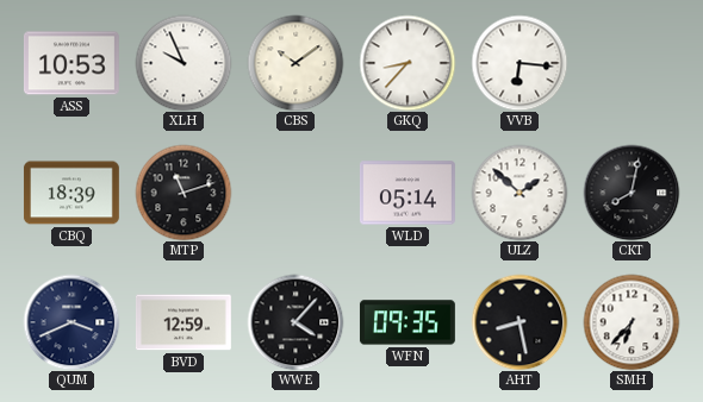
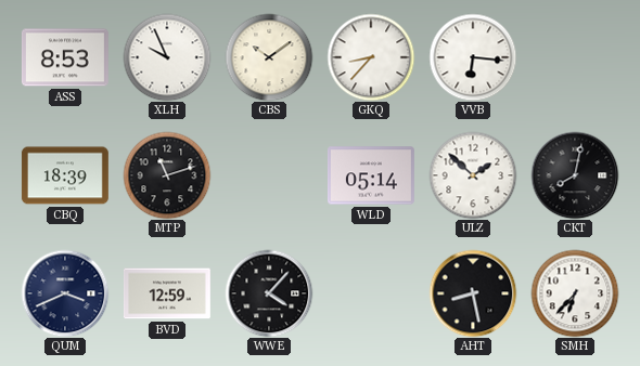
ASS: 10:53 -> 8:53
WFN: 09:35 -> none
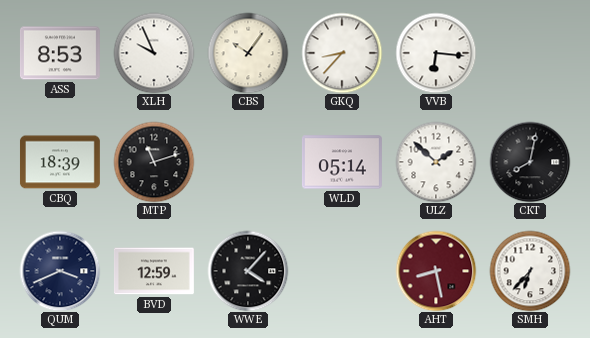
CBS: 10:09 -> 10:06
AHT dial: black -> burgundy
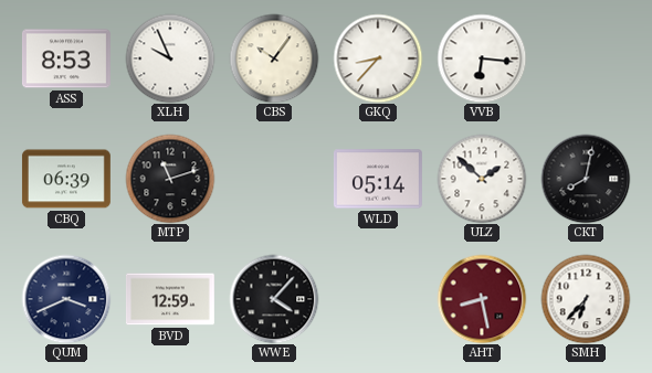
CBQ: 18:39 -> 06:39
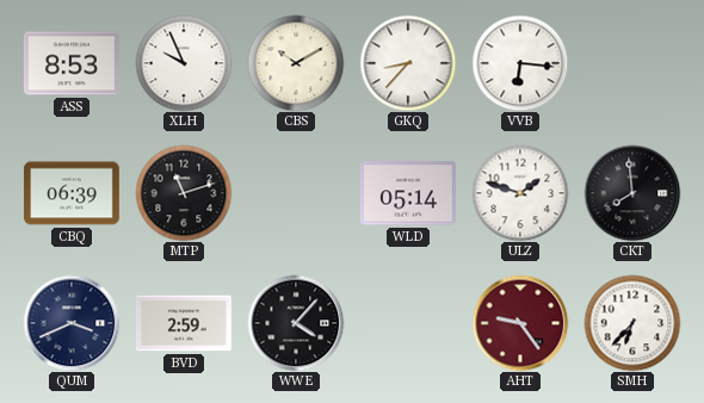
CBS: 10:06 -> 10:10
ULZ: 1:52 -> 1:48
CKT: 8:02 -> 7:59
BVD: 12:59 -> 2:59
AHT: 8:28 -> 9:24
